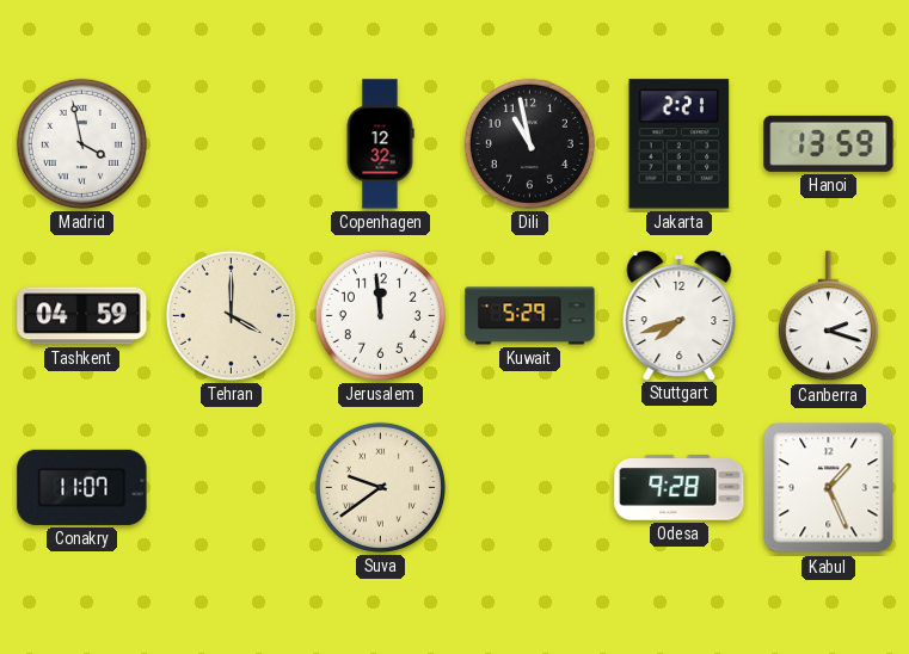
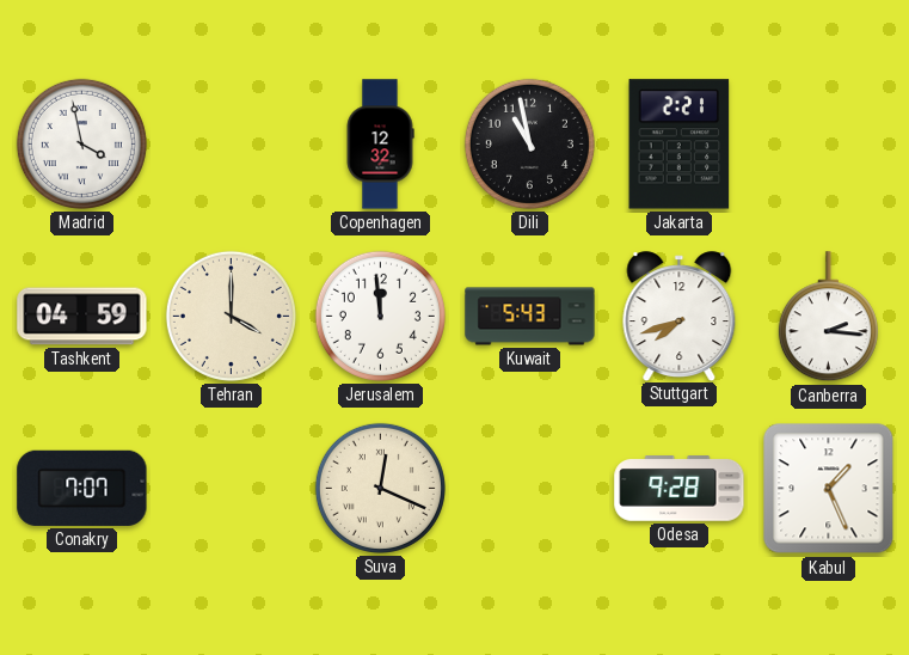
Hanoi: 13:59 -> none
Kuwait: 5:29 -> 5:43
Canberra: 2:18 -> 2:16
Conakry: 11:07 -> 7:07
Suva: 9:39 -> 12:19
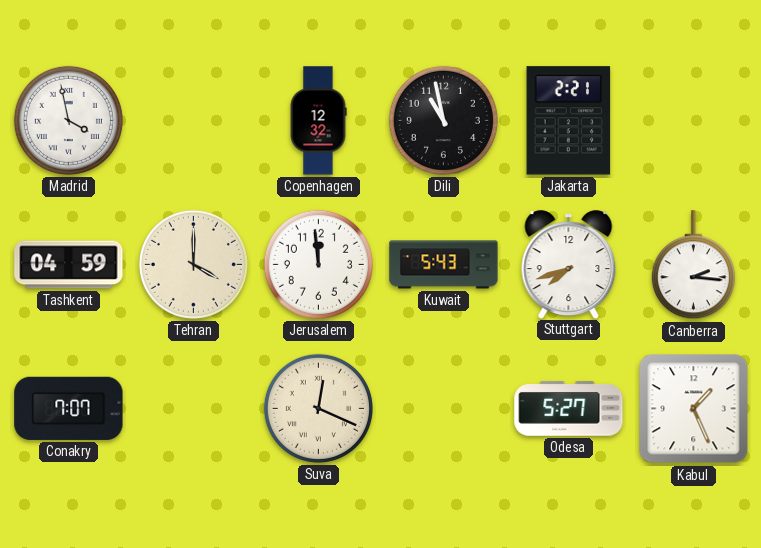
Odesa: 9:28 -> 5:27
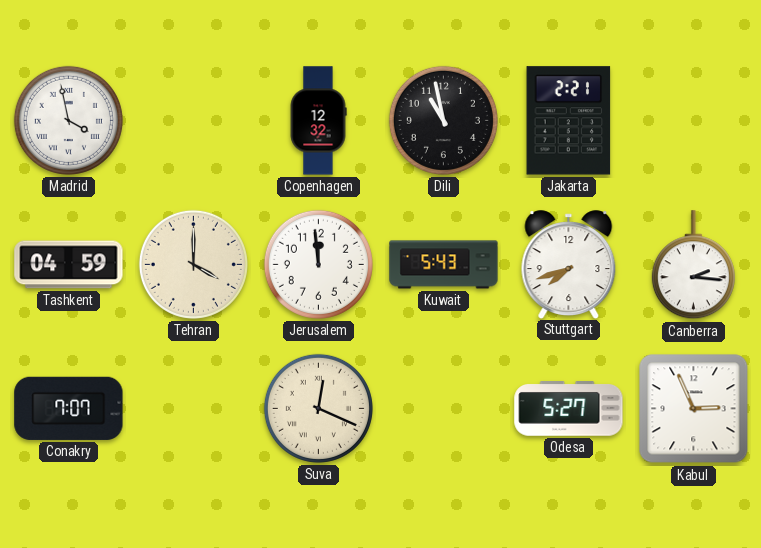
Kabul: 1:26 -> 2:56
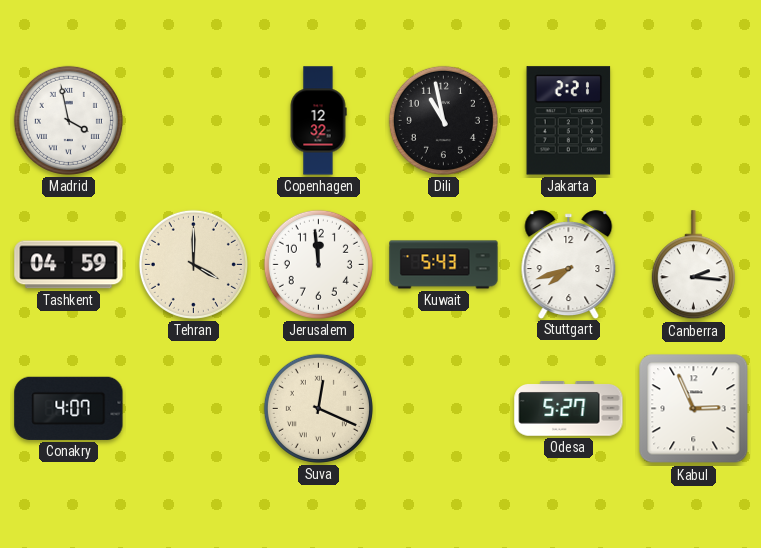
Conakry: 7:07 -> 4:07
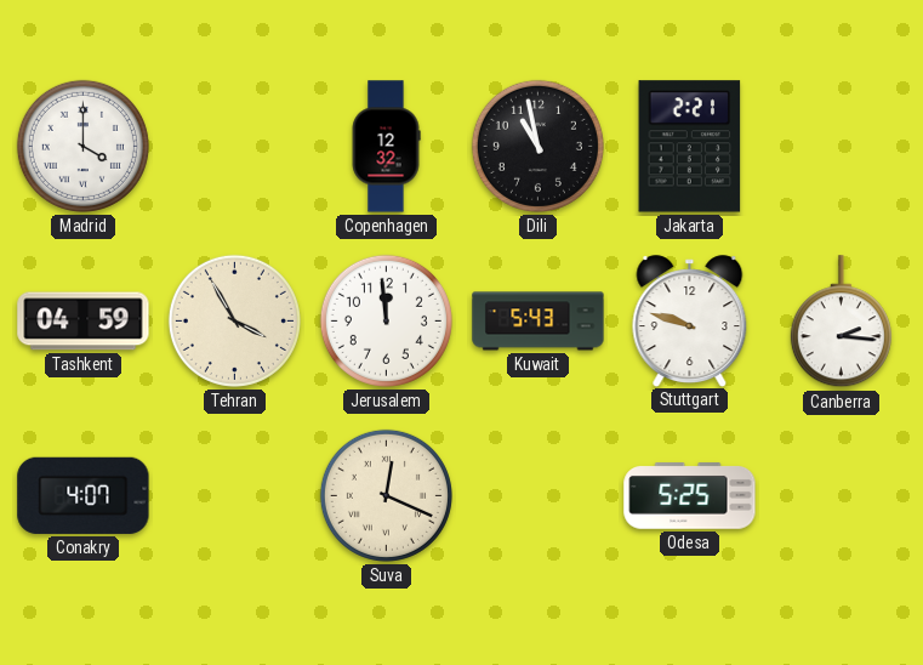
Madrid: 3:58 -> 4:00
Tehran: 4:00 -> 3:55
Stuttgart: 7:42 -> 9:48
Odesa: 5:27 -> 5:25
Kabul: 2:56 -> none
